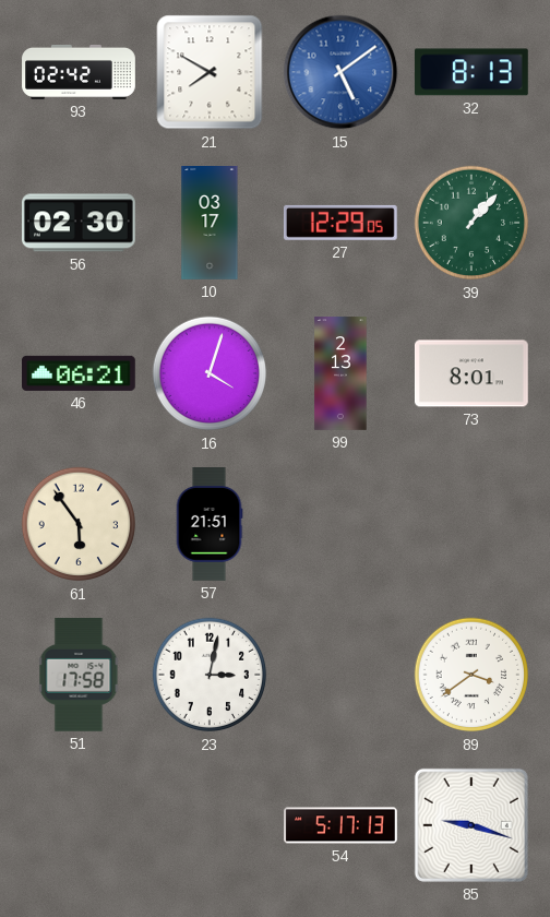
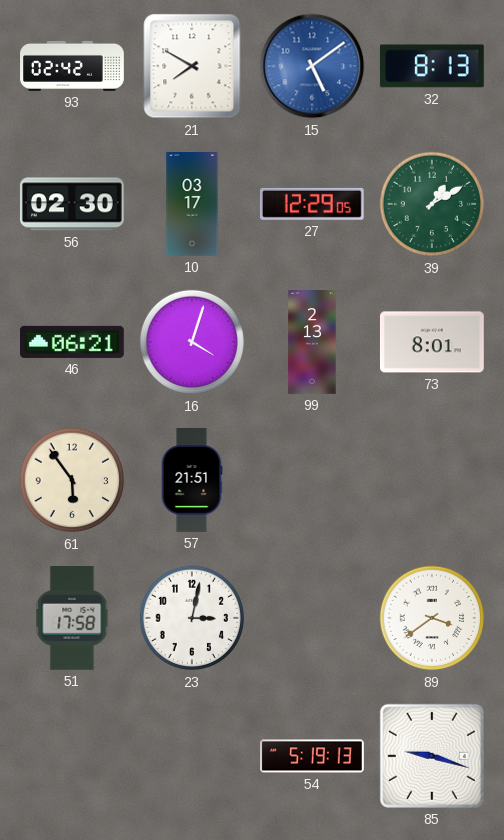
39: 1:07 -> 1:10
54: 5:17 -> 5:19
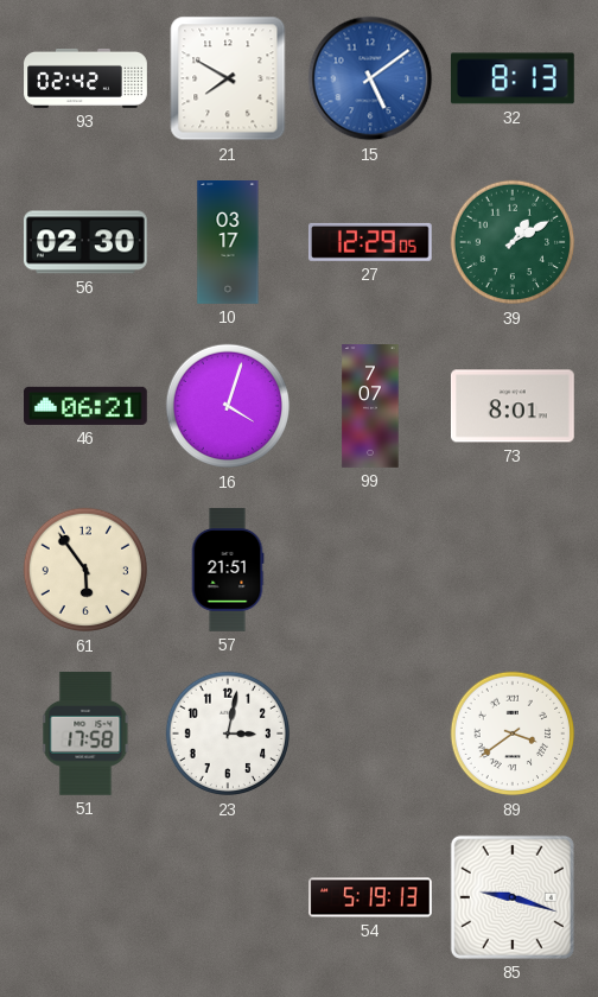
99: 2:13 -> 7:07
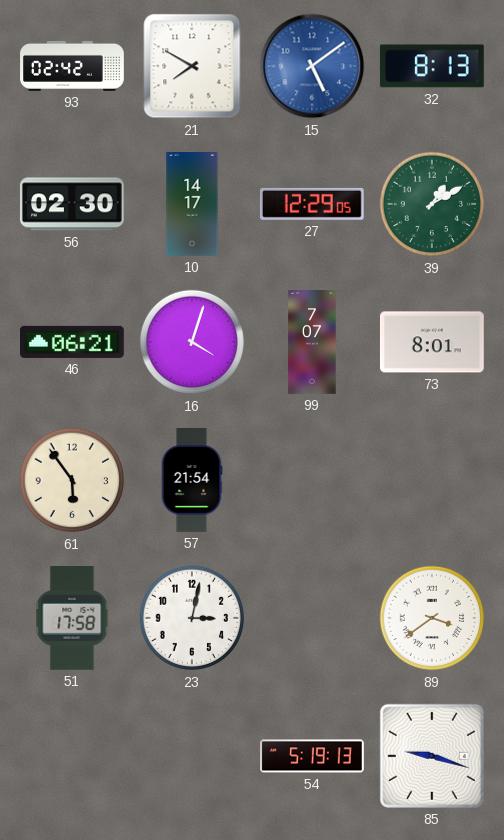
10: 03:17 -> 14:17
57: 21:51 -> 21:54
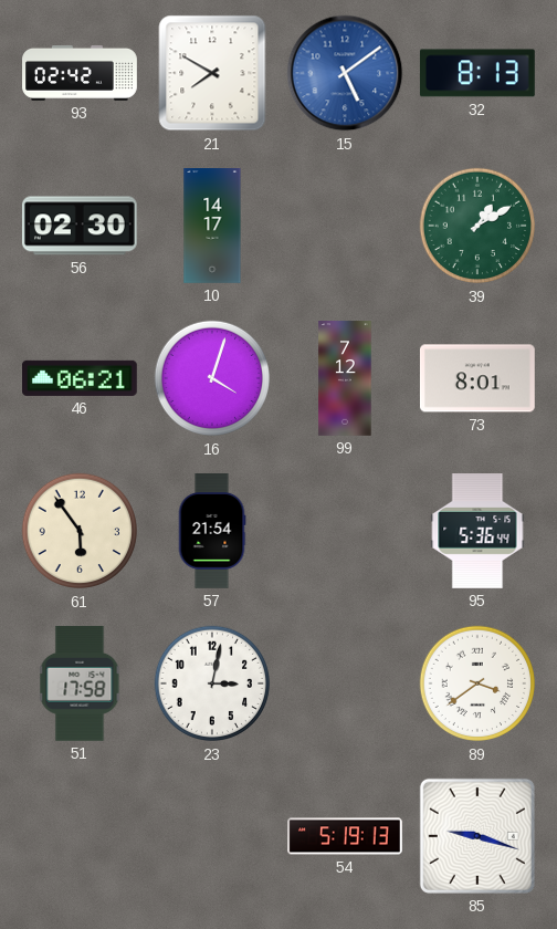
27: 12:29 -> none
99: 7:07 -> 7:12
95: none -> 5:36
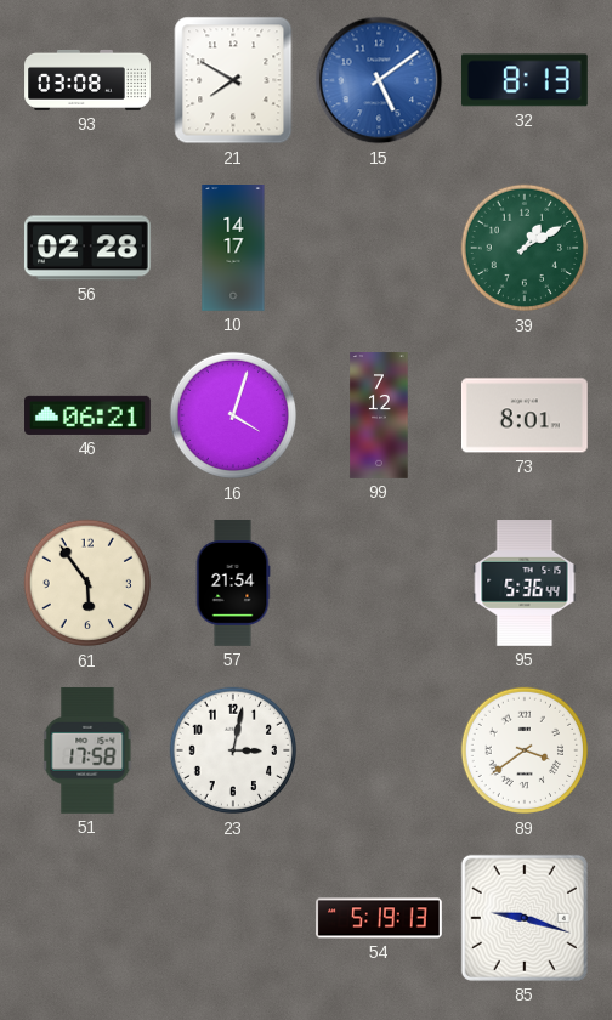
93: 02:42 -> 03:08
56: 02:30 -> 02:28
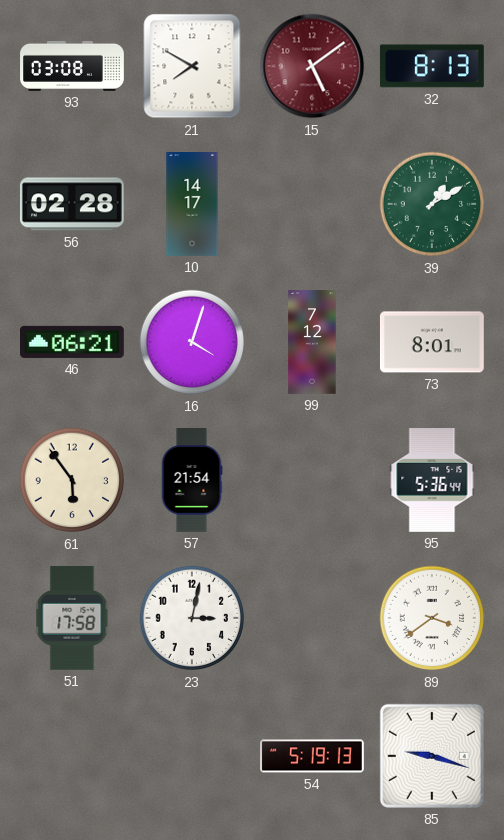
15 dial: blue -> burgundy
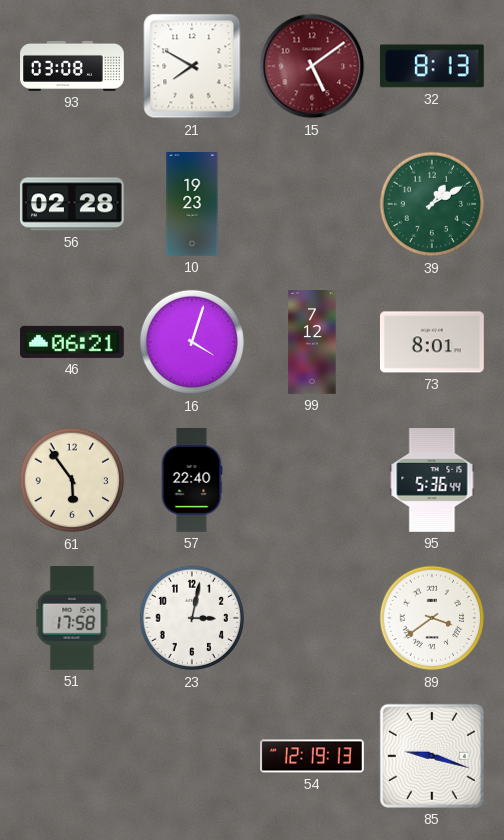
10: 14:17 -> 19:23
57: 21:54 -> 22:40
54: 5:19 -> 12:19
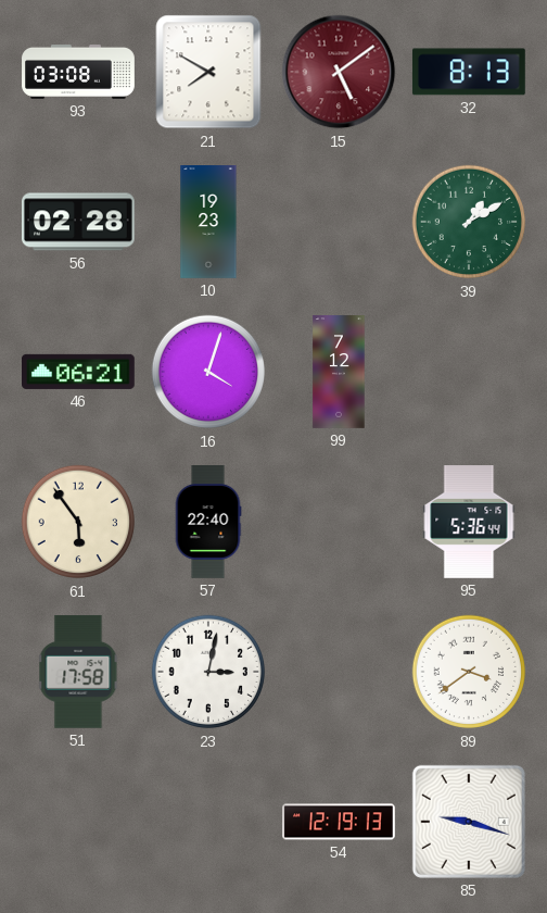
73: 8:01 -> none
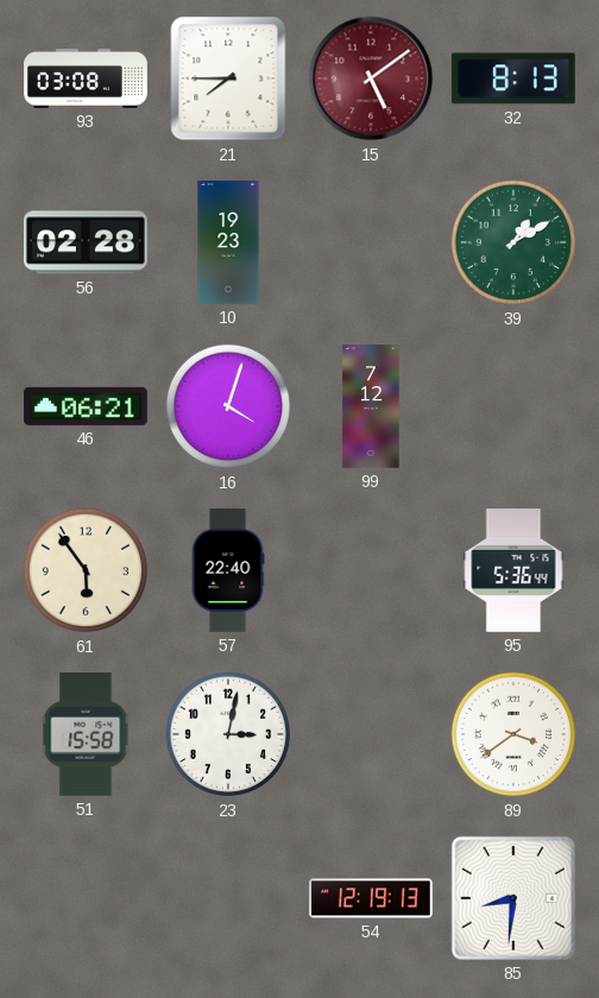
21: 7:50 -> 7:45
51: 17:58 -> 15:58
85: 9:18 -> 8:31
